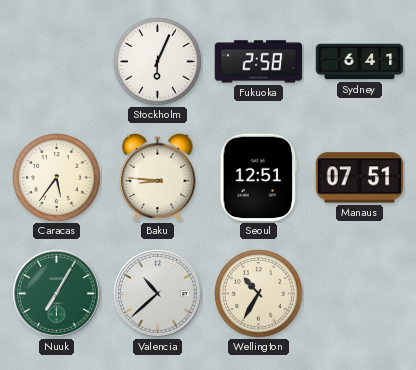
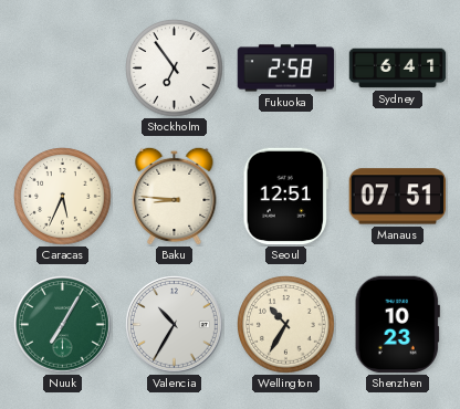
Stockholm: 6:04 -> 6:54
Caracas: 5:36 -> 5:34
Valencia: 10:38 -> 10:35
Shenzhen: none -> 10:23
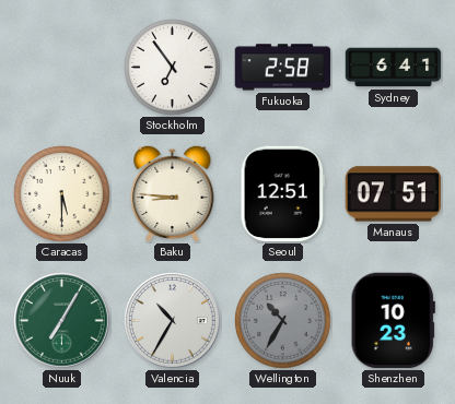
Caracas: 5:34 -> 5:30
Wellington dial: cream -> grey
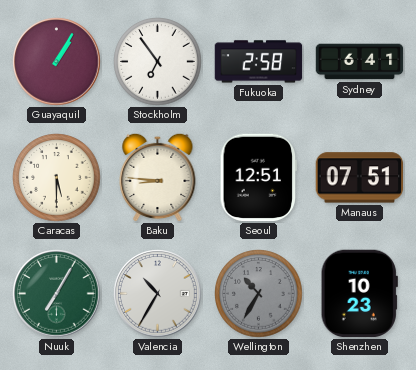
Guayaquil: none -> 1:05
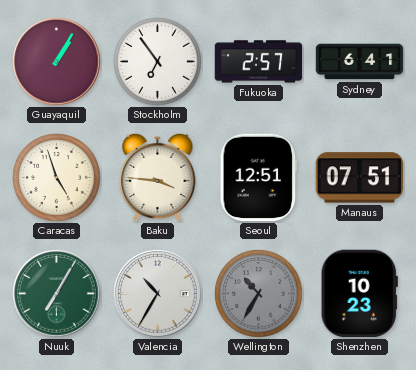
Fukuoka: 2:58 -> 2:57
Caracas: 5:30 -> 4:57
Baku: 8:46 -> 3:46
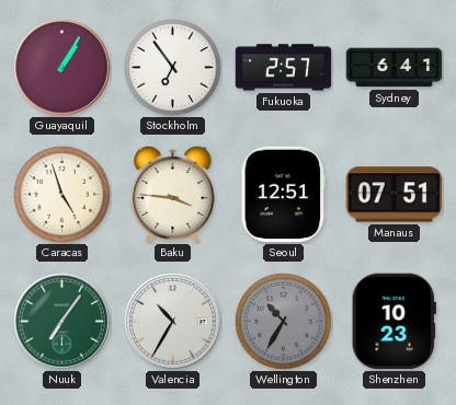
Nuuk: 7:05 -> 7:06
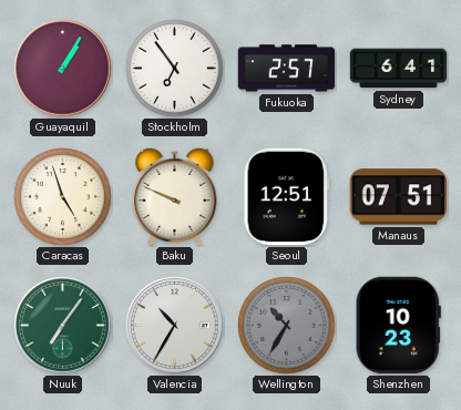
Baku: 3:46 -> 9:49
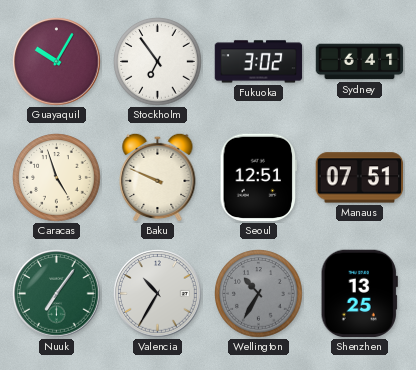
Guayaquil: 1:05 -> 10:05
Fukuoka: 2:57 -> 3:02
Shenzhen: 10:23 -> 13:25
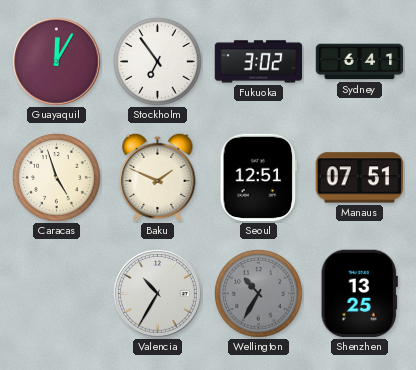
Guayaquil: 10:05 -> 12:05
Baku: 9:49 -> 1:49
Nuuk: 7:06 -> none
